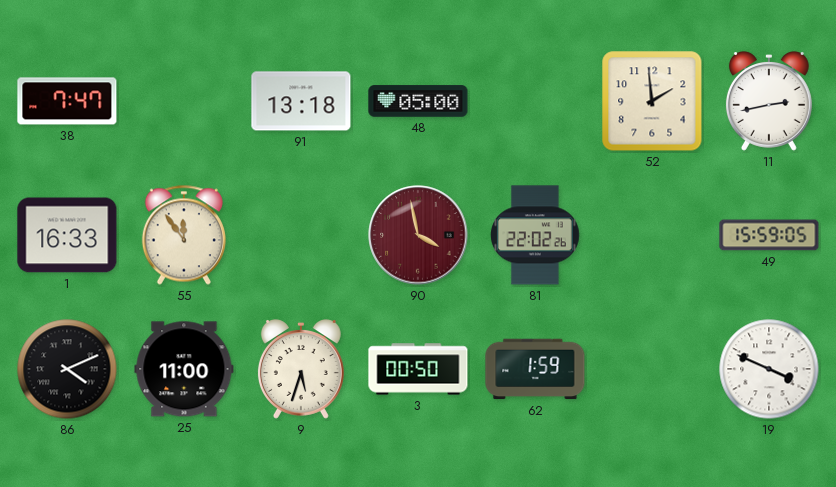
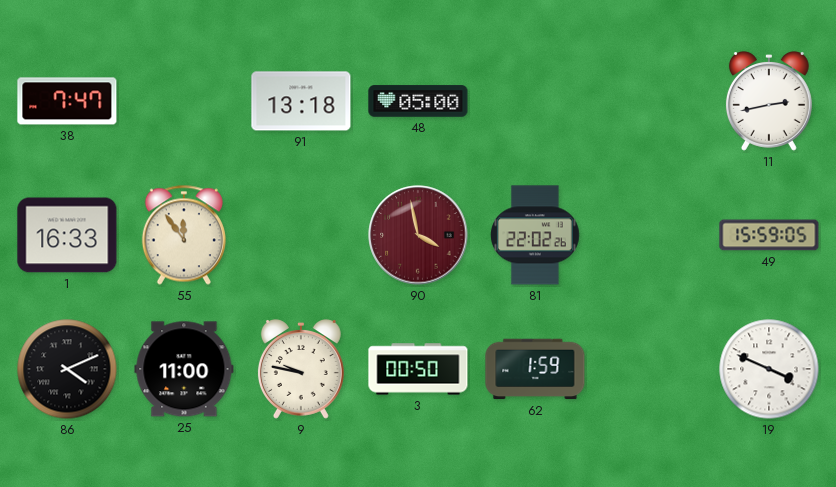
52: 1:59 -> none
9: 5:33 -> 9:47
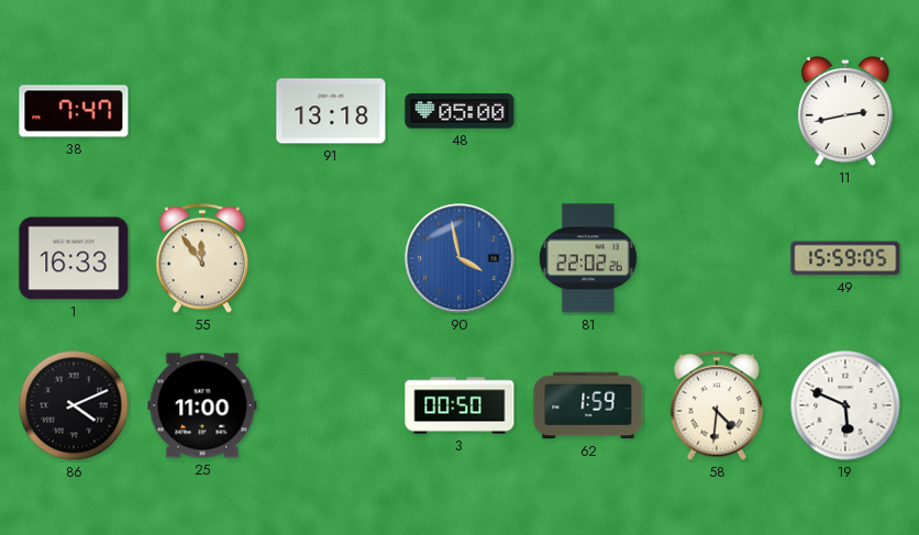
90 dial: burgundy -> blue
9: 9:47 -> none
58: none -> 4:31
19: 3:49 -> 5:49
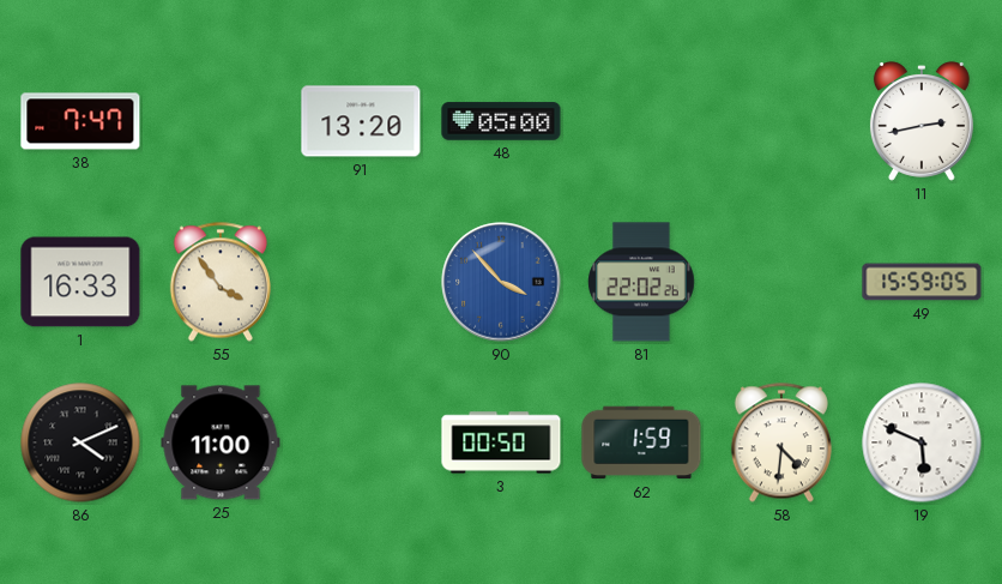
91: 13:18 -> 13:20
55: 11:54 -> 3:54
90: 3:58 -> 3:53
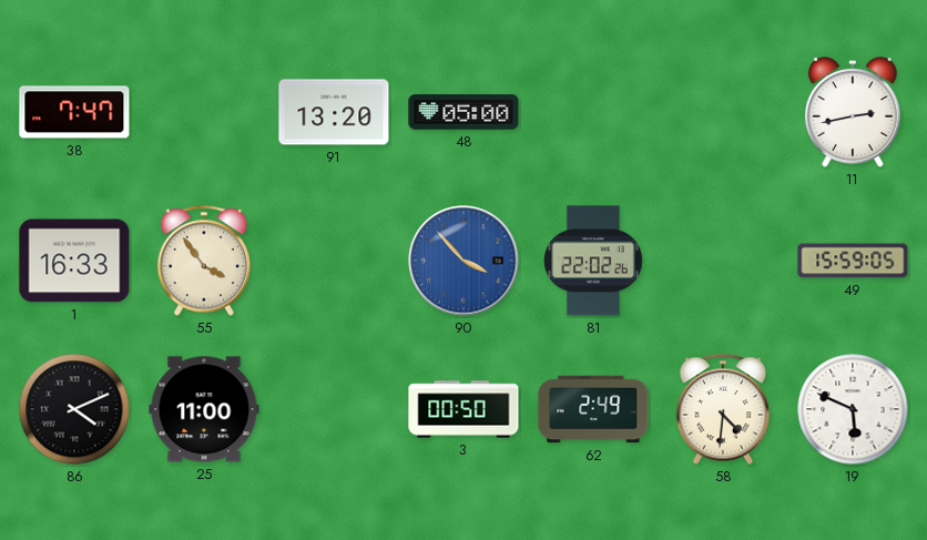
62: 1:59 -> 2:49
